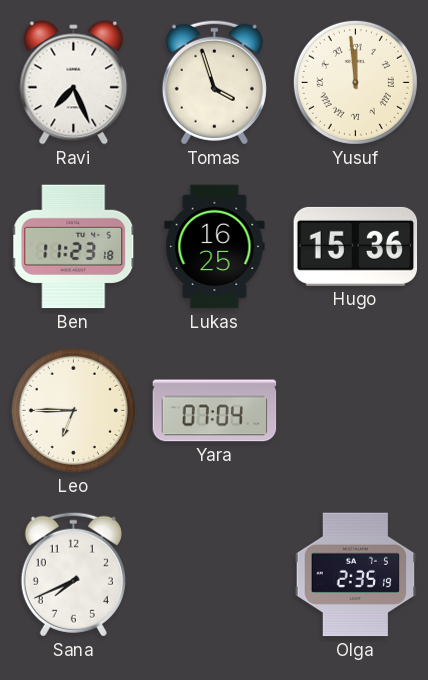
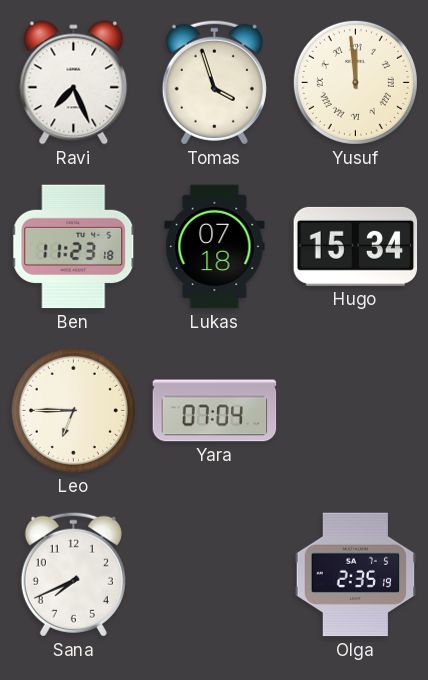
Lukas: 16:25 -> 07:18
Hugo: 15:36 -> 15:34
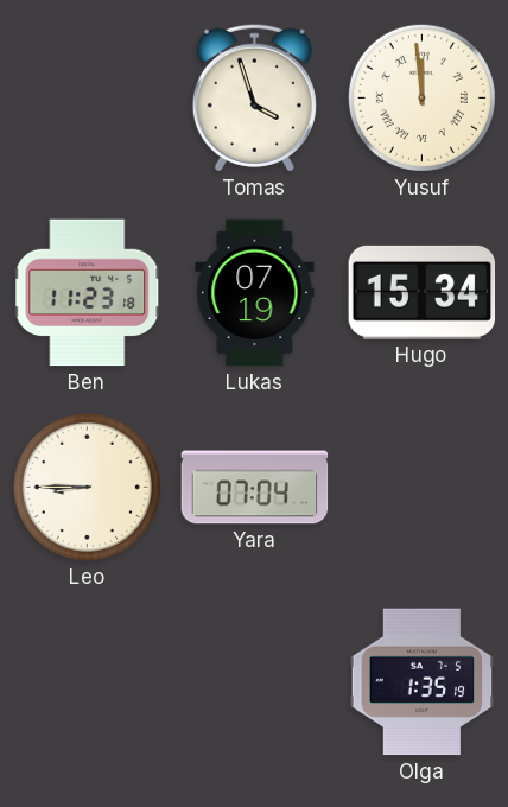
Ravi: 7:26 -> none
Lukas: 07:18 -> 07:19
Leo: 6:45 -> 8:45
Sana: 7:41 -> none
Olga: 2:35 -> 1:35
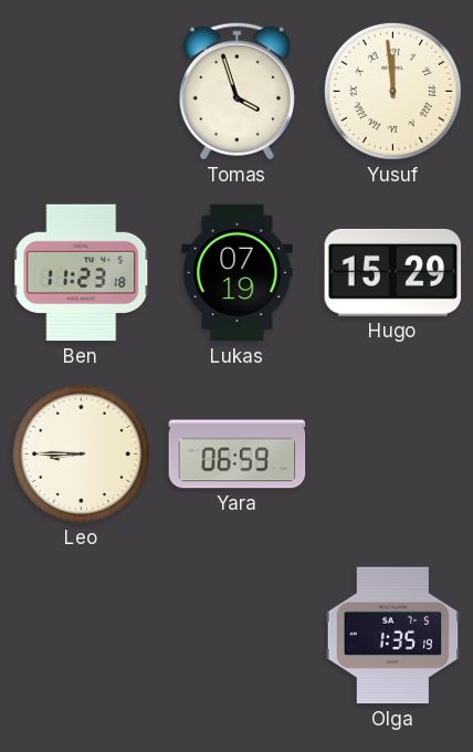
Hugo: 15:34 -> 15:29
Yara: 07:04 -> 06:59
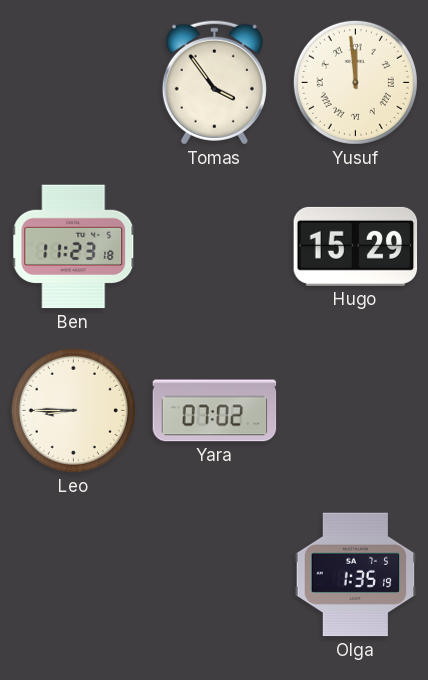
Tomas: 3:57 -> 3:54
Lukas: 07:19 -> none
Yara: 06:59 -> 07:02
